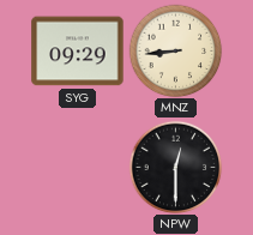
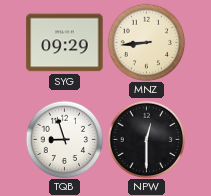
TQB: none -> 8:57
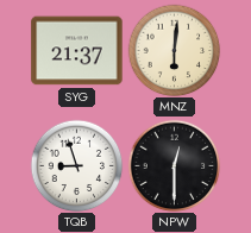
SYG: 09:29 -> 21:37
MNZ: 8:44 -> 6:01
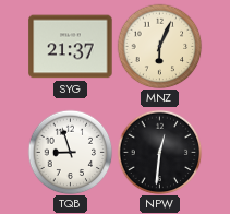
MNZ: 6:01 -> 6:04
NPW: 12:30 -> 12:31
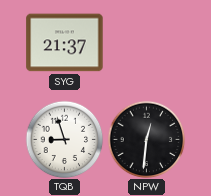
MNZ: 6:04 -> none
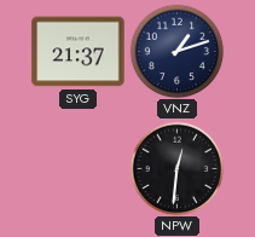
VNZ: none -> 1:12
TQB: 8:57 -> none
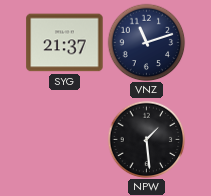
VNZ: 1:12 -> 11:12
NPW: 12:31 -> 1:29
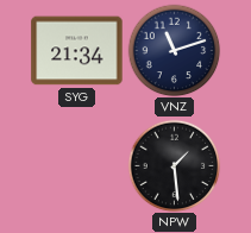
SYG: 21:37 -> 21:34
